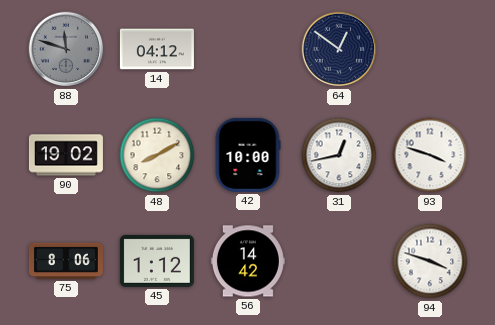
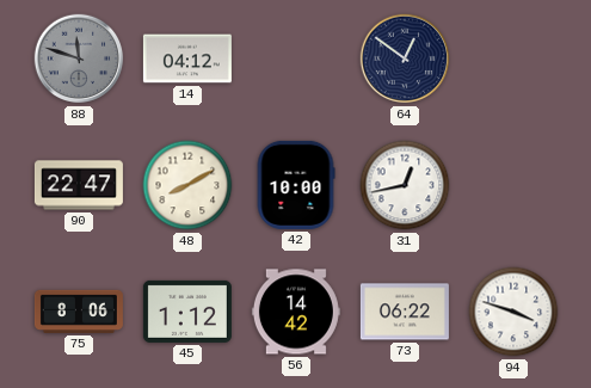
90: 19:02 -> 22:47
93: 3:48 -> none
73: none -> 06:22
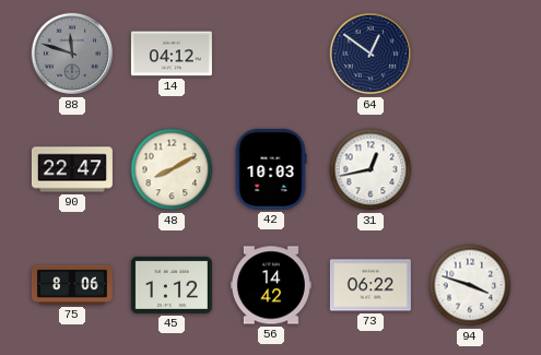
42: 10:00 -> 10:03
